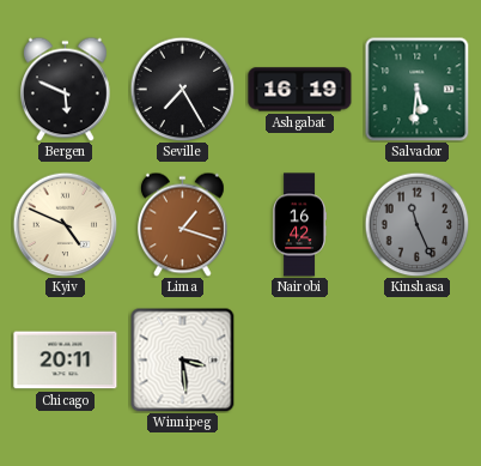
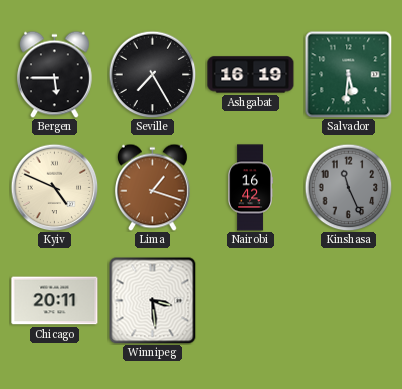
Bergen: 5:49 -> 5:45
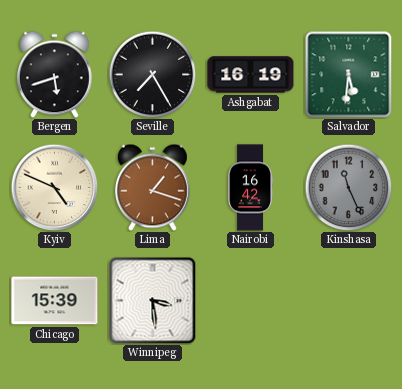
Bergen: 5:45 -> 5:42
Chicago: 20:11 -> 15:39
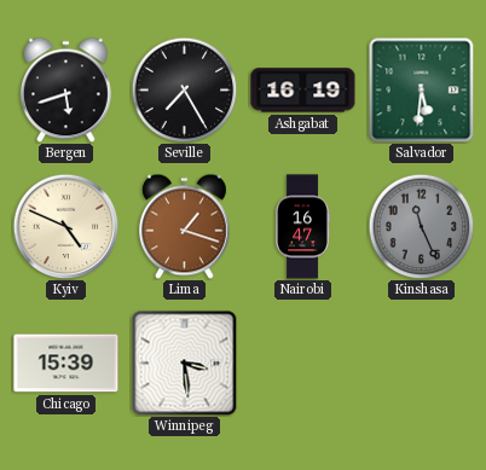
Nairobi: 16:42 -> 16:47
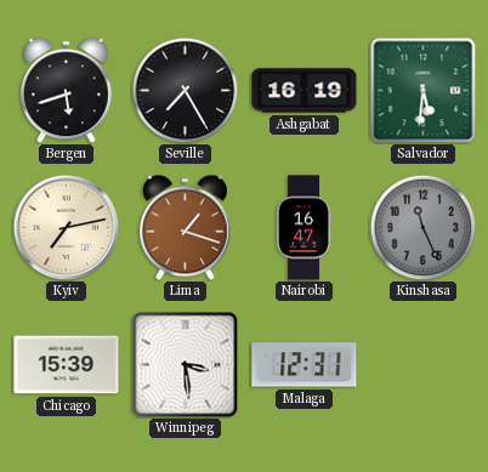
Kyiv: 4:49 -> 7:13
Malaga: none -> 12:31
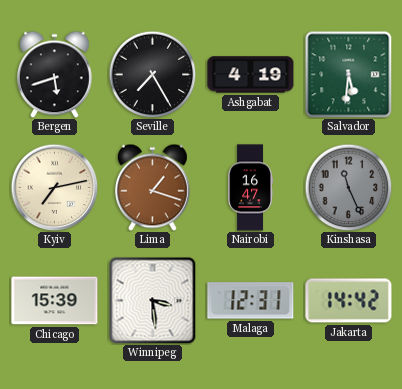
Ashgabat: 16:19 -> 4:19
Jakarta: none -> 14:42
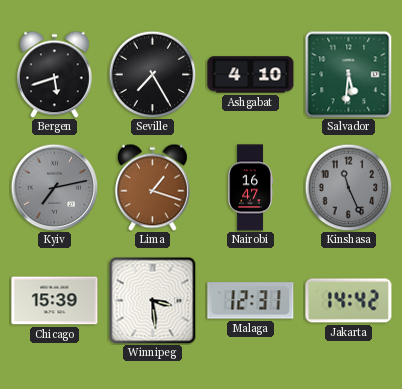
Ashgabat: 4:19 -> 4:10
Kyiv dial: cream -> grey
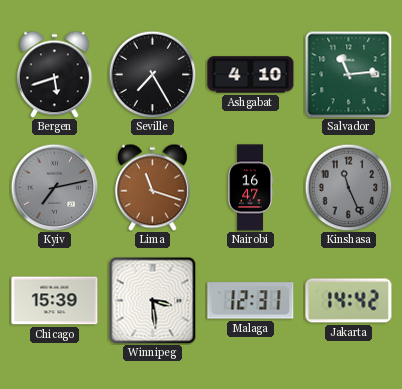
Salvador: 5:31 -> 11:14
Lima: 1:18 -> 11:18
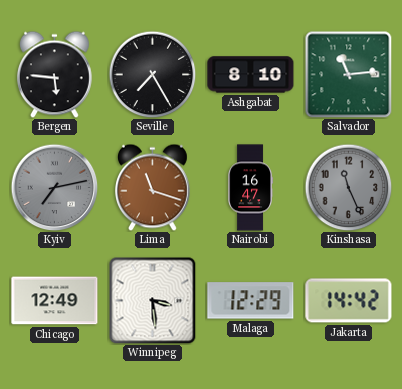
Bergen: 5:42 -> 5:46
Ashgabat: 4:10 -> 8:10
Chicago: 15:39 -> 12:49
Malaga: 12:31 -> 12:29
